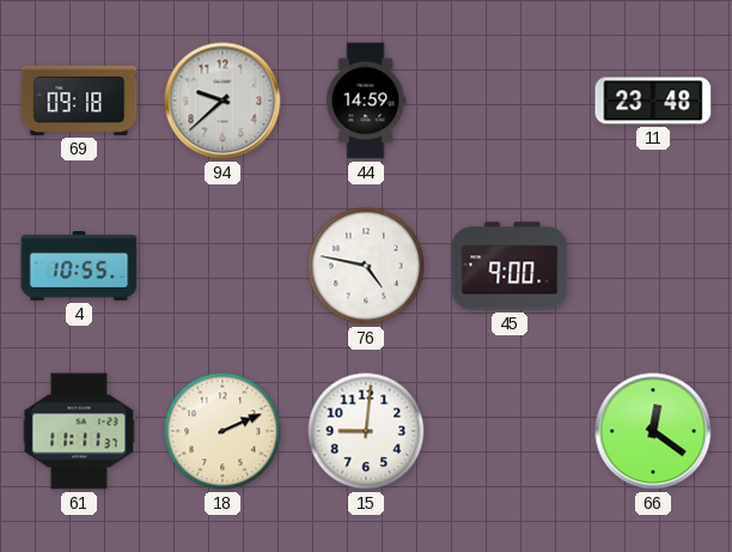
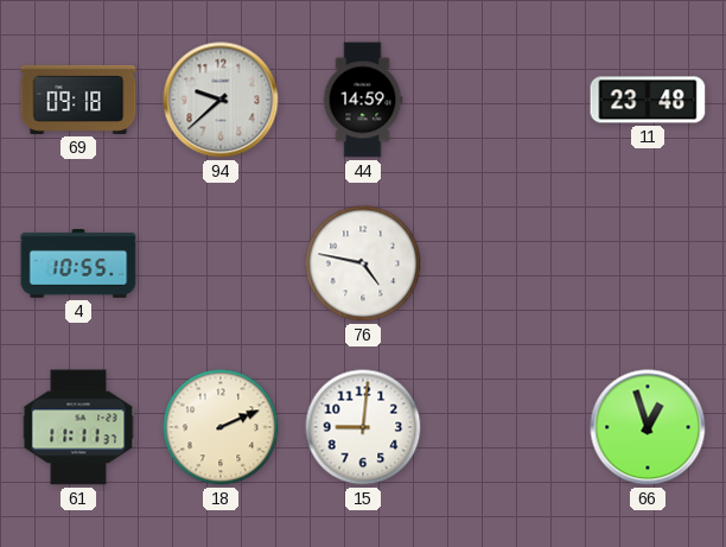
45: 9:00 -> none
66: 12:21 -> 12:57
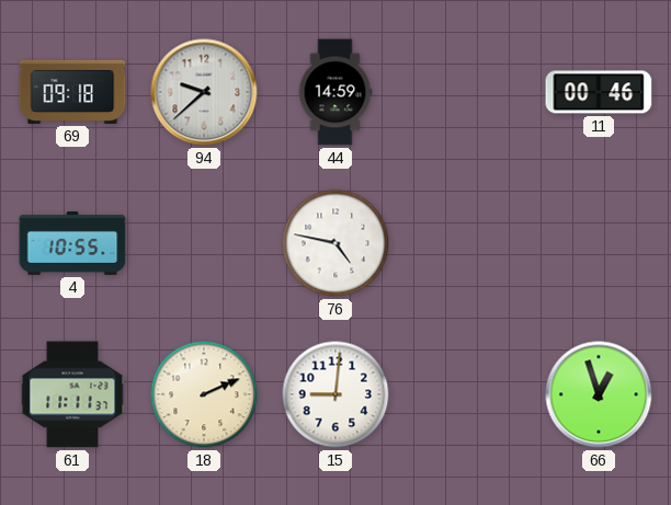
11: 23:48 -> 00:46
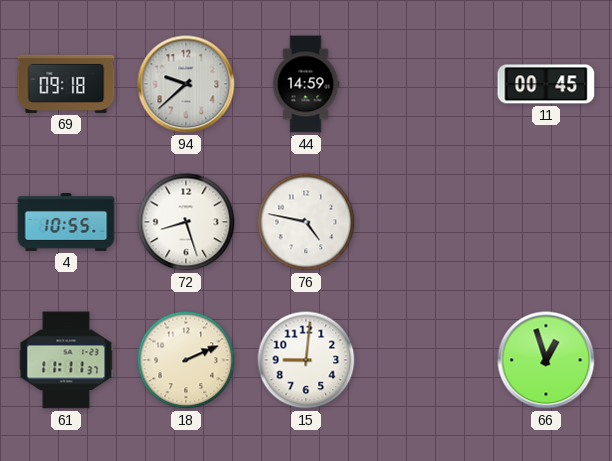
11: 00:46 -> 00:45
72: none -> 8:27
